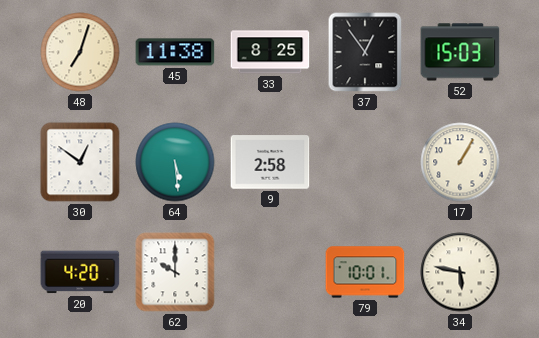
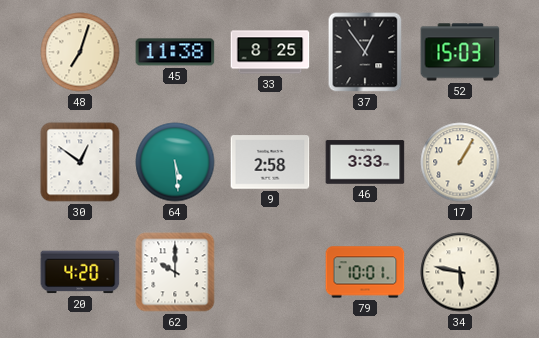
46: none -> 3:33
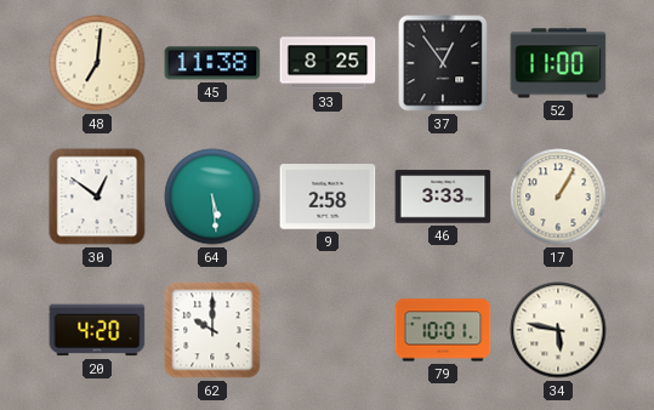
48: 7:03 -> 7:01
52: 15:03 -> 11:00
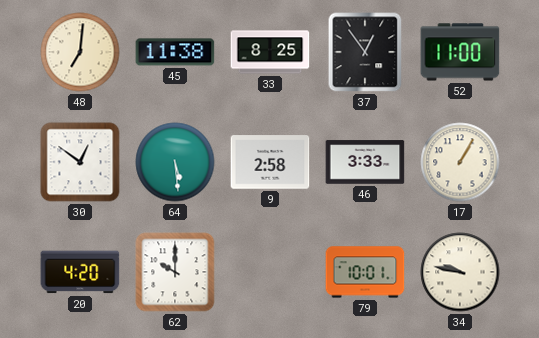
34: 5:47 -> 9:47
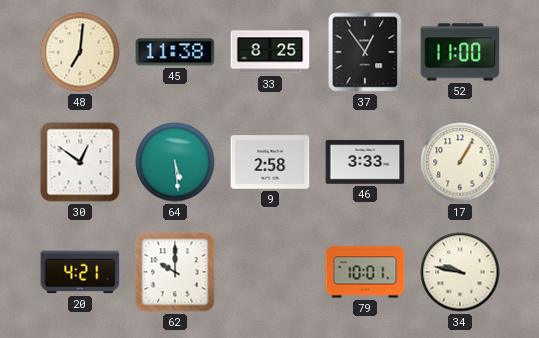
20: 4:20 -> 4:21
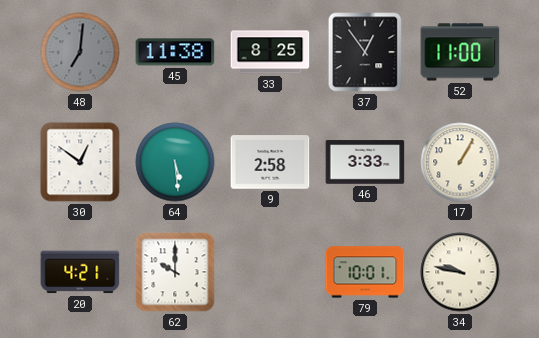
48 dial: cream -> grey
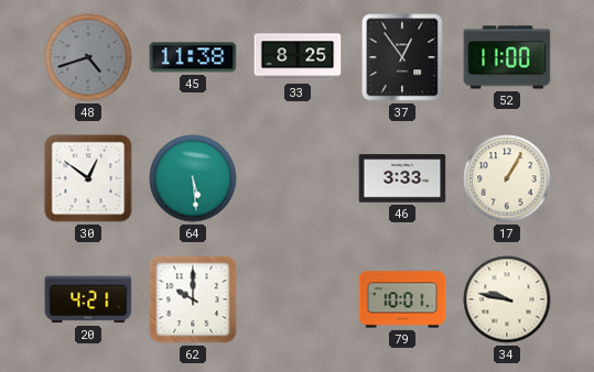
48: 7:01 -> 4:42
9: 2:58 -> none
